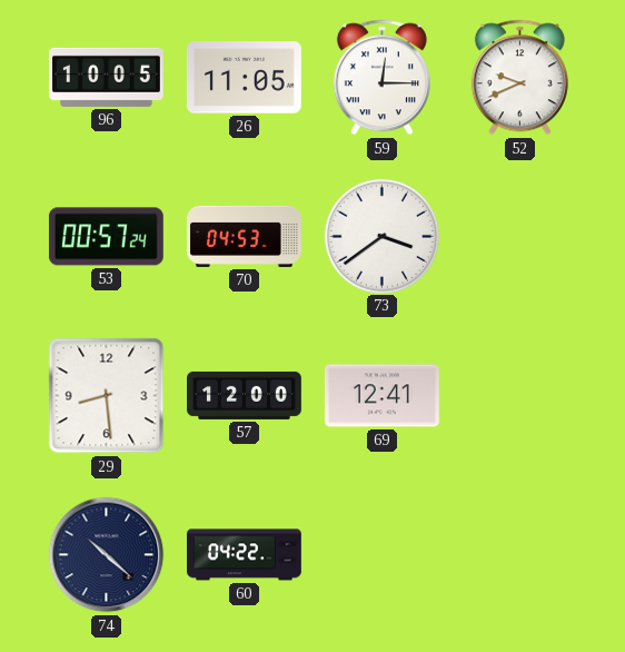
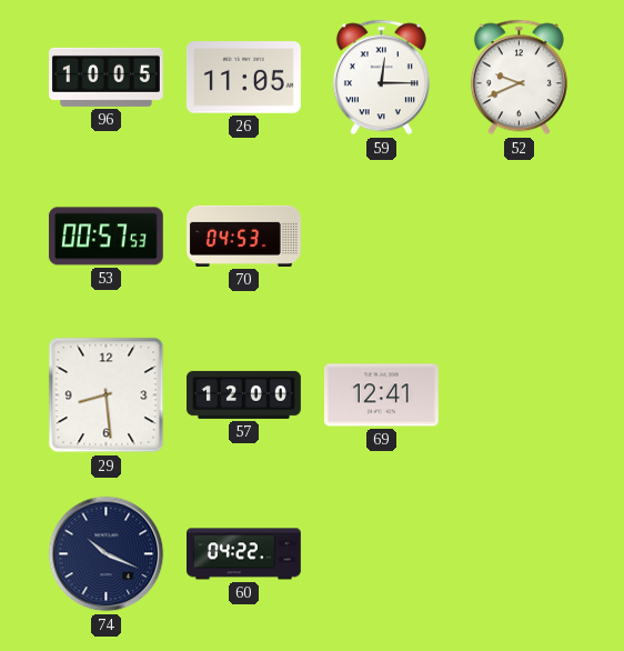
53: 00:57:24 -> 00:57:53
73: 3:39 -> none
74: 10:22 -> 10:19
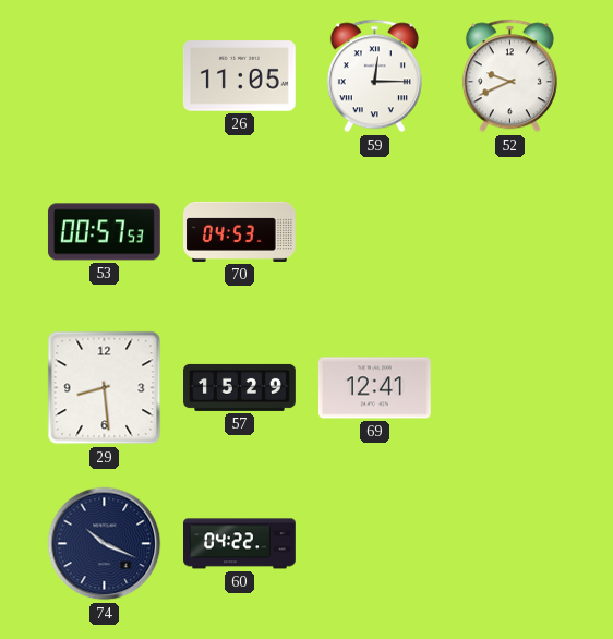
96: 10:05 -> none
57: 12:00 -> 15:29
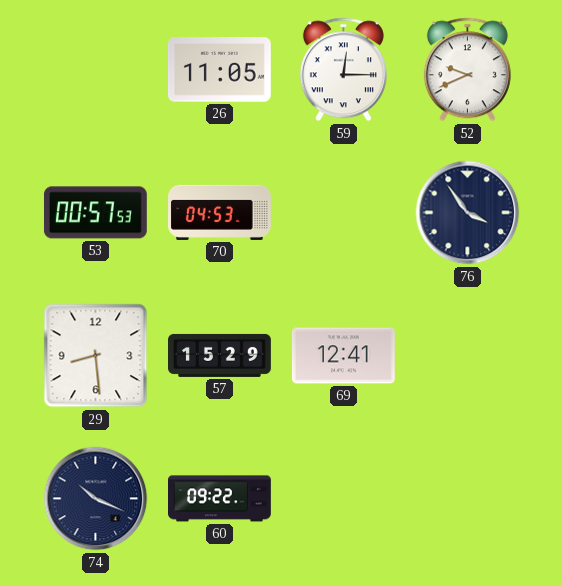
76: none -> 3:54
60: 04:22 -> 09:22
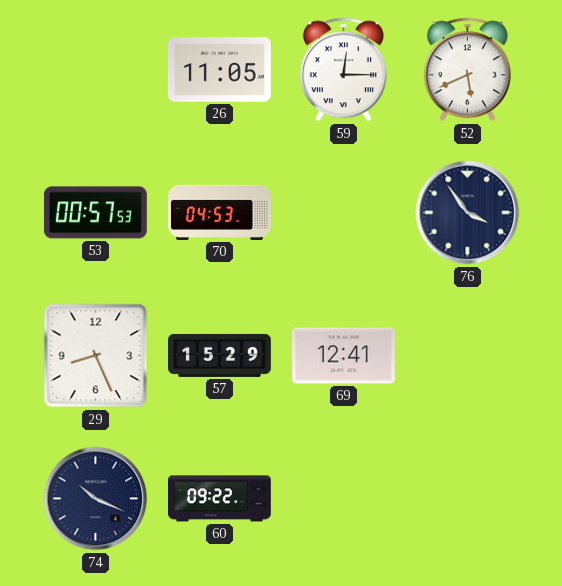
52: 9:41 -> 5:41
29: 8:29 -> 8:26
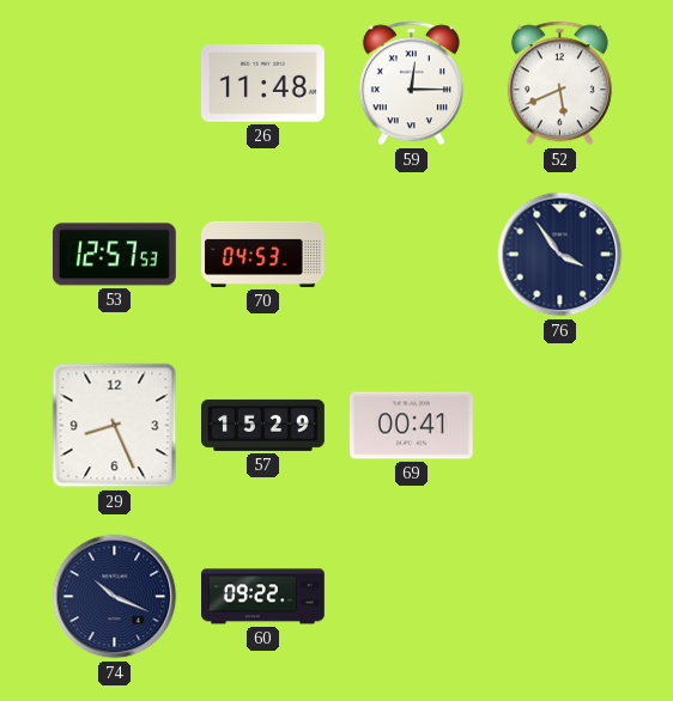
26: 11:05 -> 11:48
53: 00:57 -> 12:57
69: 12:41 -> 00:41
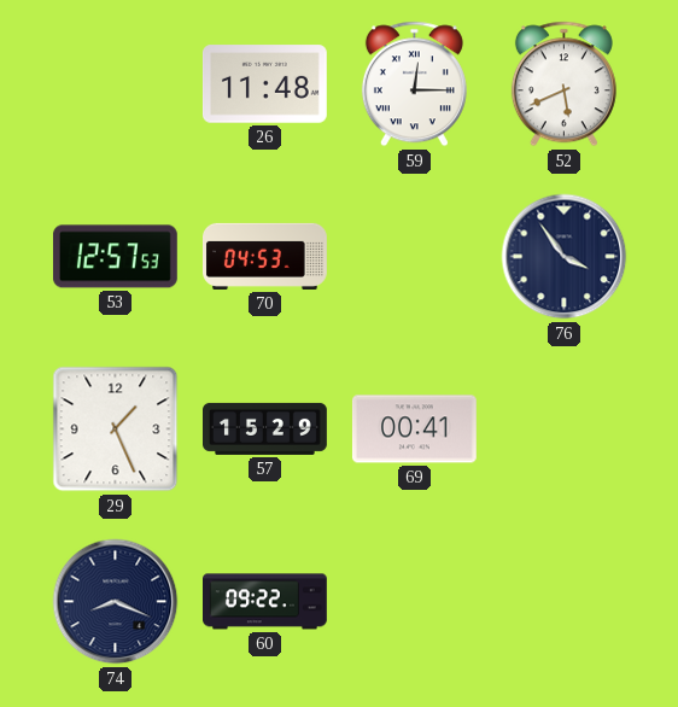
29: 8:26 -> 1:26
74: 10:19 -> 8:19
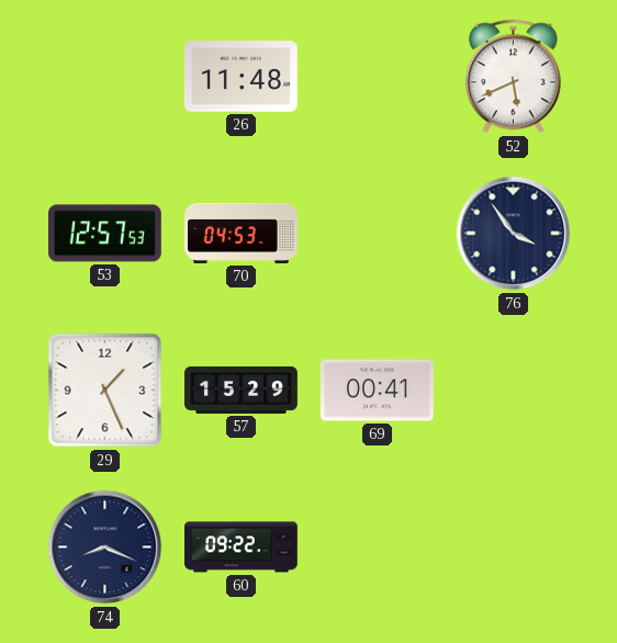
59: 12:15 -> none
